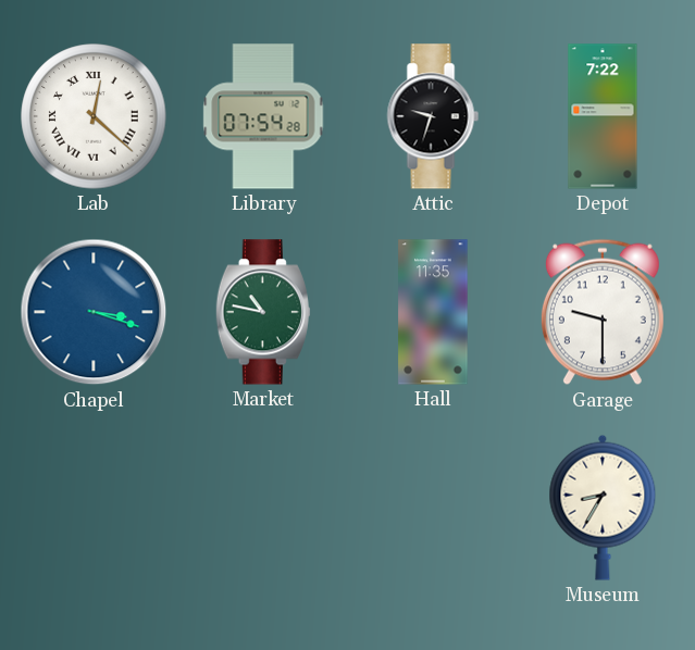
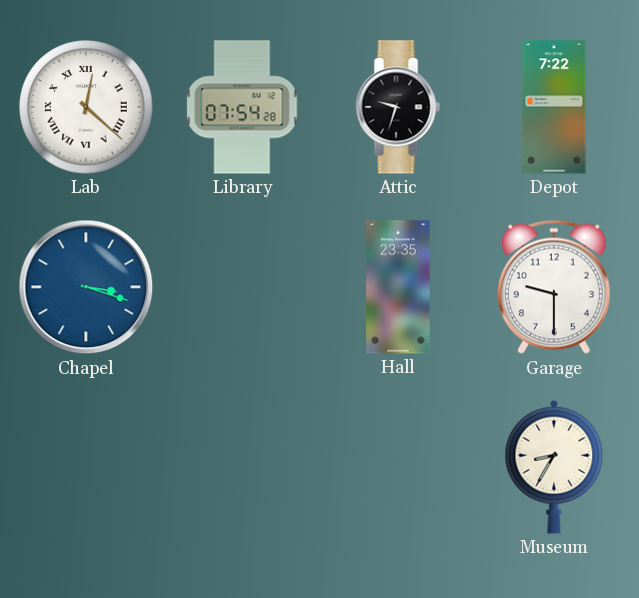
Market: 10:47 -> none
Hall: 11:35 -> 23:35
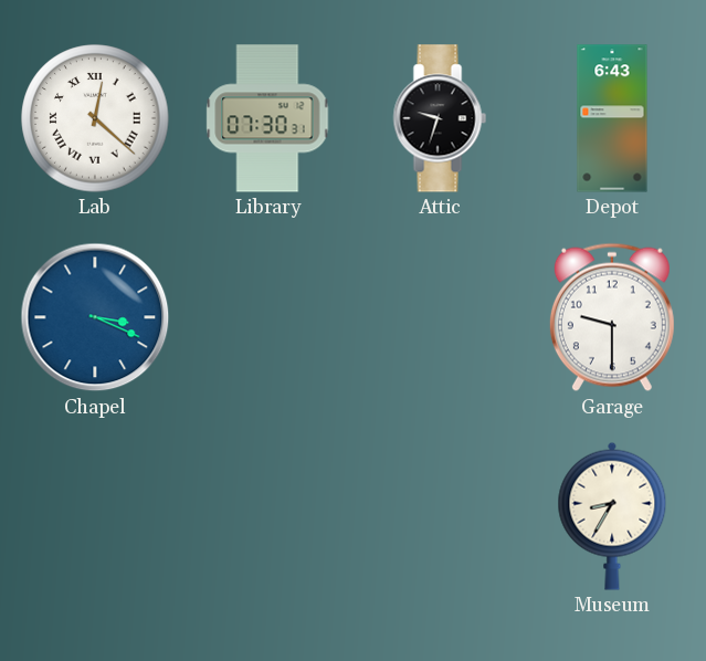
Library: 07:54 -> 07:30
Depot: 7:22 -> 6:43
Chapel: 3:18 -> 3:19
Hall: 23:35 -> none
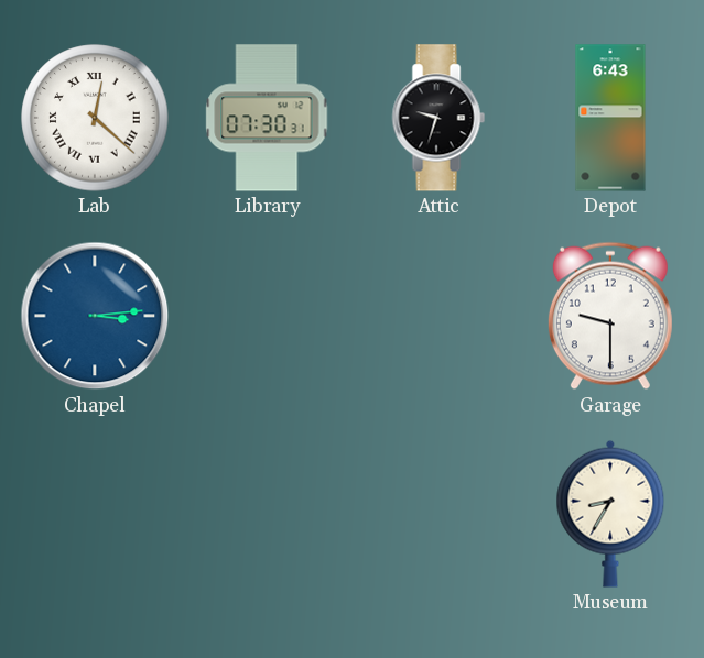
Chapel: 3:19 -> 3:14
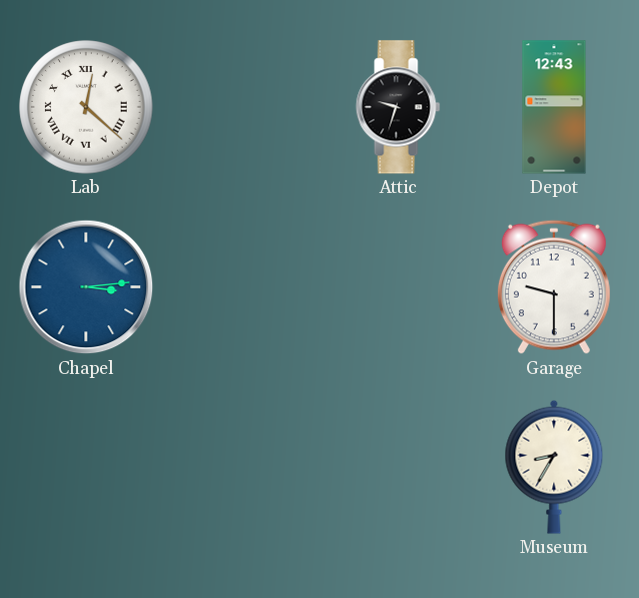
Library: 07:30 -> none
Depot: 6:43 -> 12:43
